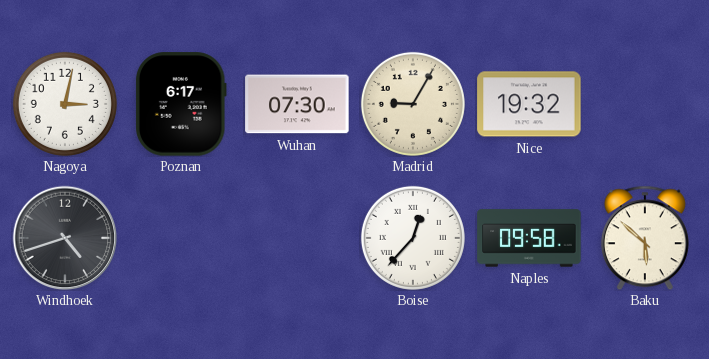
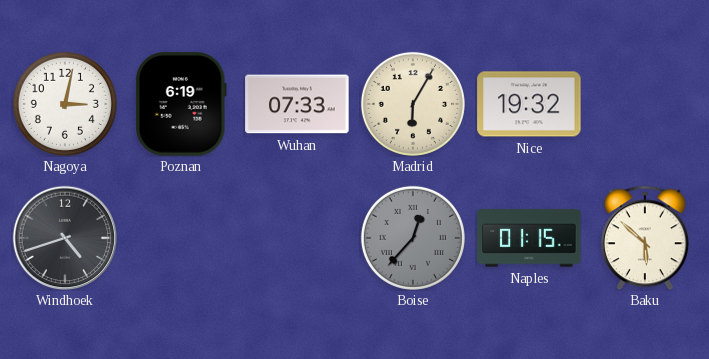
Poznan: 6:17 -> 6:19
Wuhan: 07:30 -> 07:33
Madrid: 9:05 -> 6:05
Boise dial: white -> grey
Naples: 09:58 -> 01:15
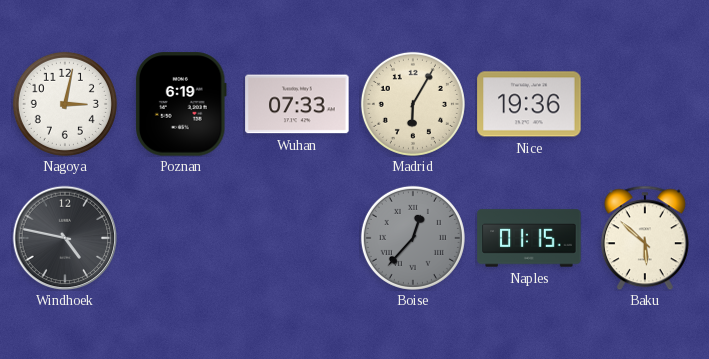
Nice: 19:32 -> 19:36
Windhoek: 4:42 -> 4:47
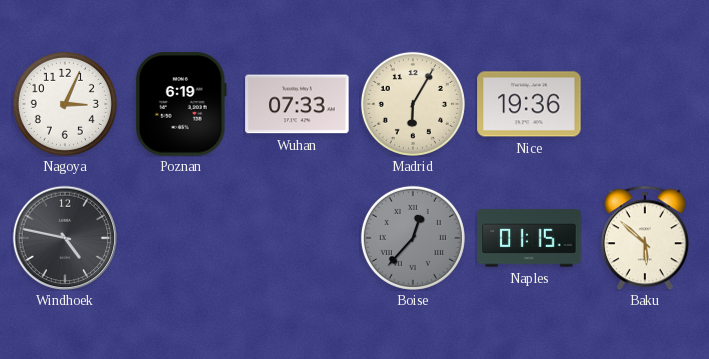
Nagoya: 3:02 -> 3:04
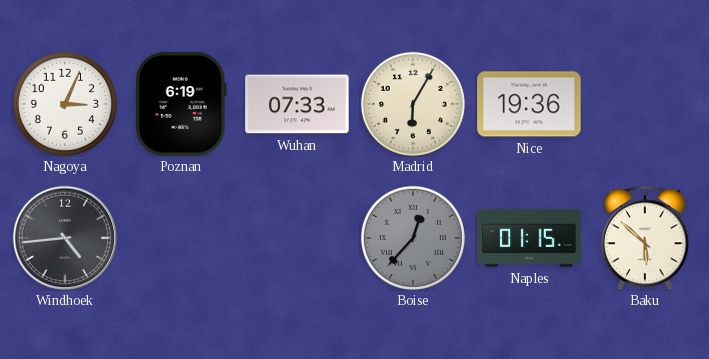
Windhoek: 4:47 -> 4:44
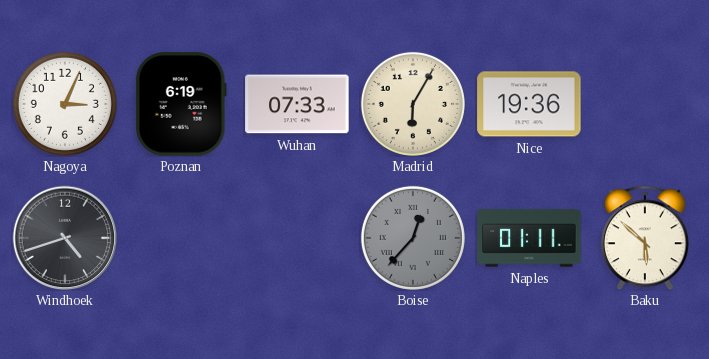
Windhoek: 4:44 -> 4:42
Naples: 01:15 -> 01:11
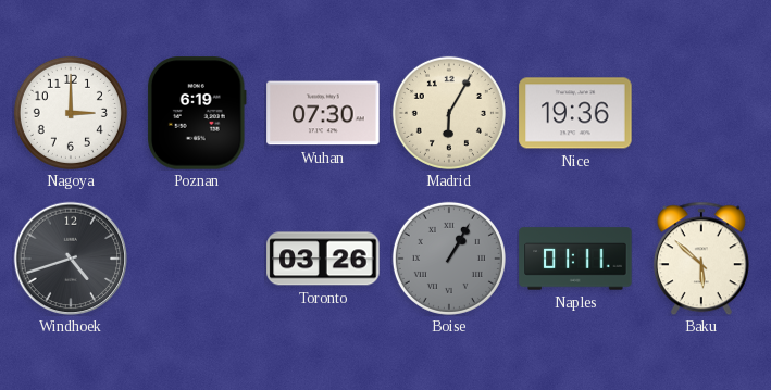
Nagoya: 3:04 -> 3:00
Wuhan: 07:33 -> 07:30
Toronto: none -> 03:26
Boise: 12:37 -> 1:05
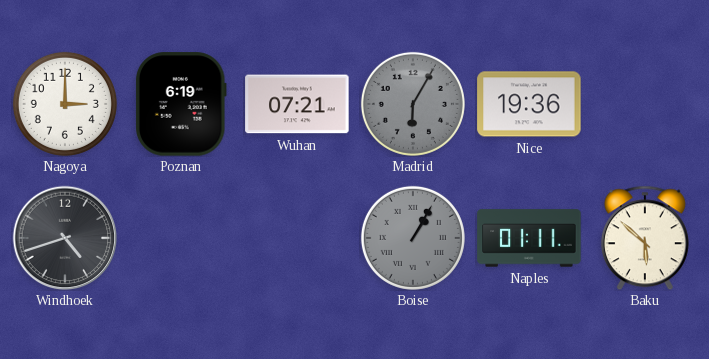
Wuhan: 07:30 -> 07:21
Madrid dial: cream -> grey
Toronto: 03:26 -> none
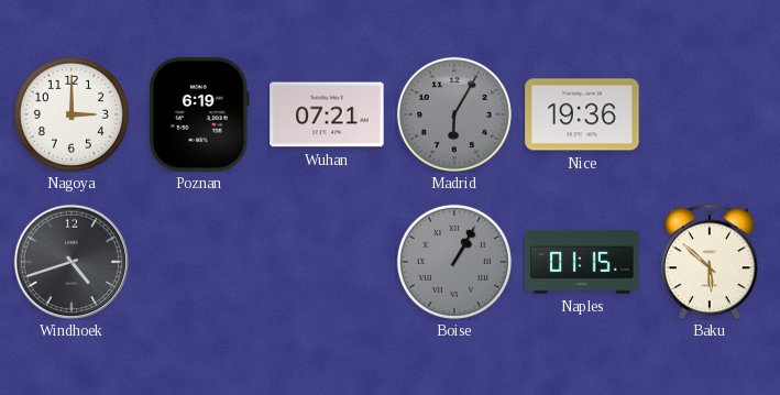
Naples: 01:11 -> 01:15
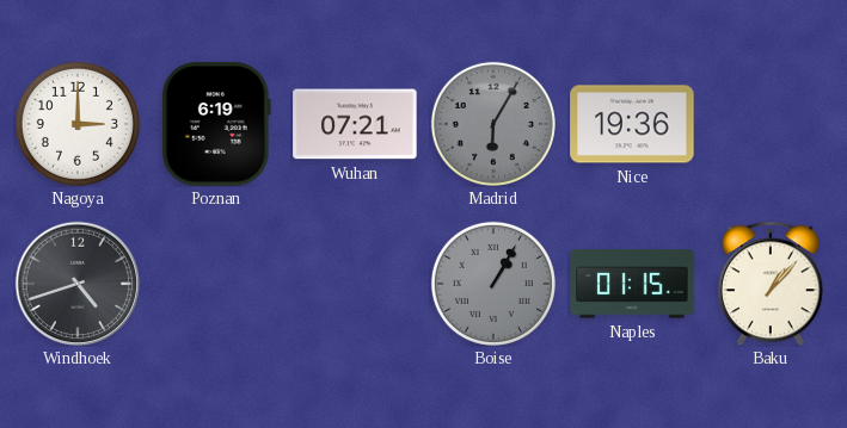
Baku: 5:52 -> 1:07
